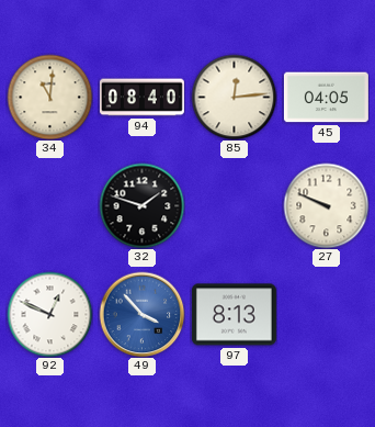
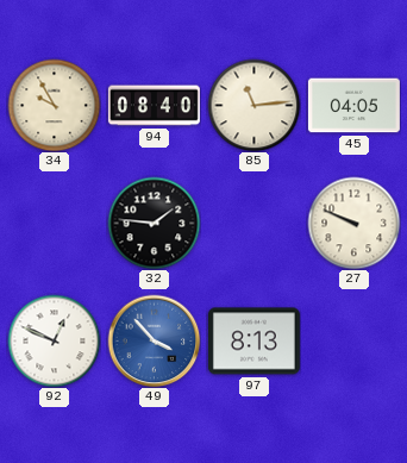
34: 11:01 -> 9:55
85: 12:14 -> 11:14
32: 1:48 -> 1:46
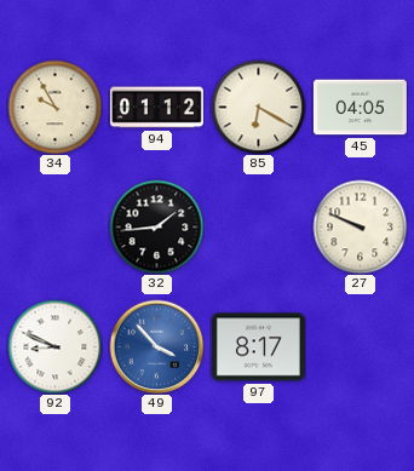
94: 08:40 -> 01:12
85: 11:14 -> 6:20
32: 1:46 -> 1:44
92: 12:49 -> 8:49
97: 8:13 -> 8:17
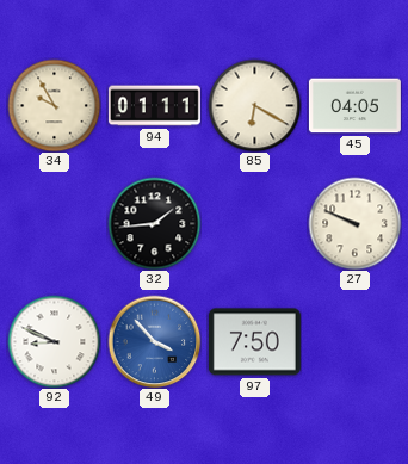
94: 01:12 -> 01:11
97: 8:17 -> 7:50
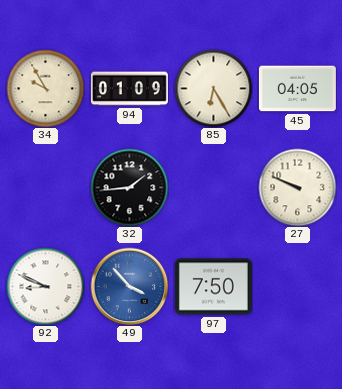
94: 01:11 -> 01:09
85: 6:20 -> 6:25
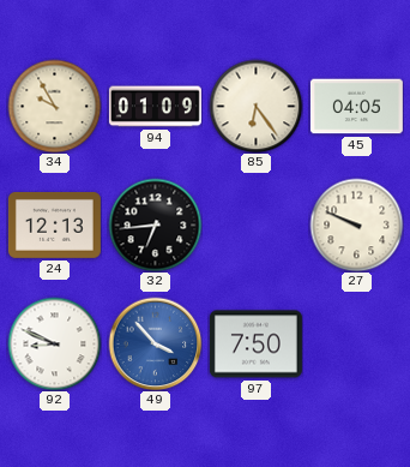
85: 6:25 -> 6:24
24: none -> 12:13
32: 1:44 -> 6:44
